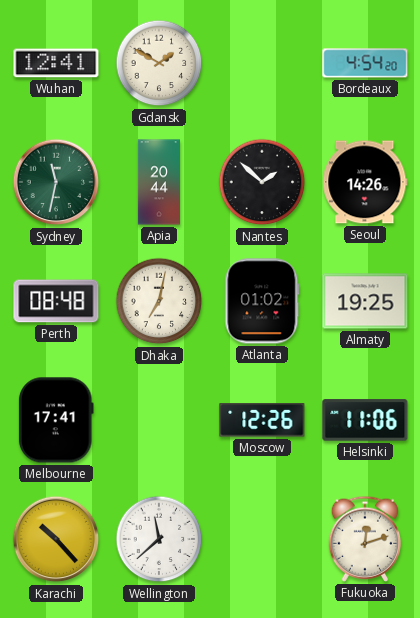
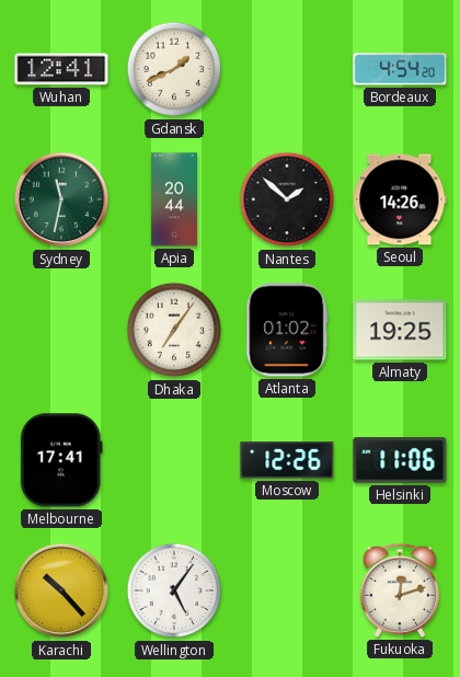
Gdansk: 1:50 -> 1:41
Perth: 08:48 -> none
Dhaka: 7:02 -> 7:06
Wellington: 11:38 -> 5:06
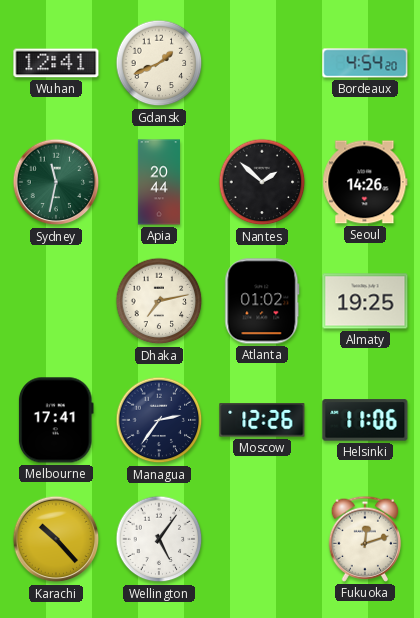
Dhaka: 7:06 -> 7:13
Managua: none -> 2:36
